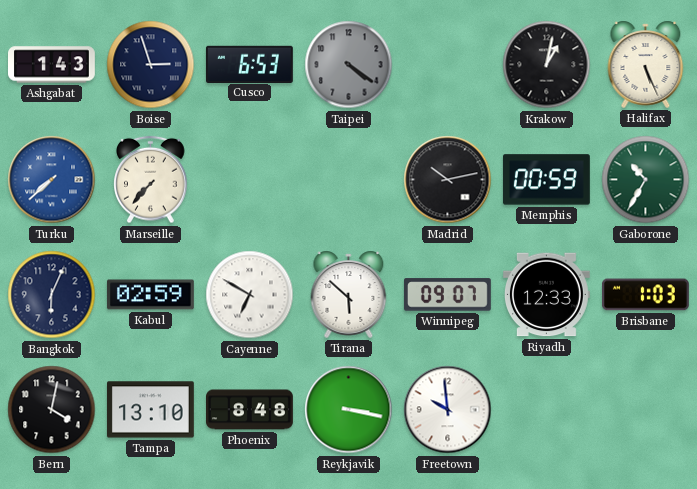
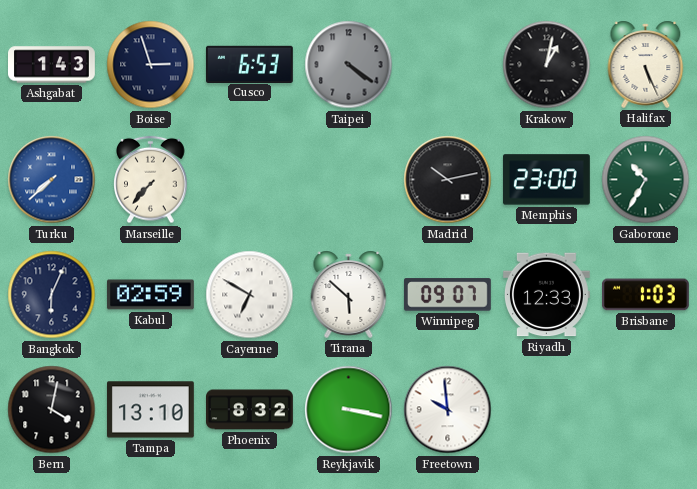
Memphis: 00:59 -> 23:00
Phoenix: 8:48 -> 8:32
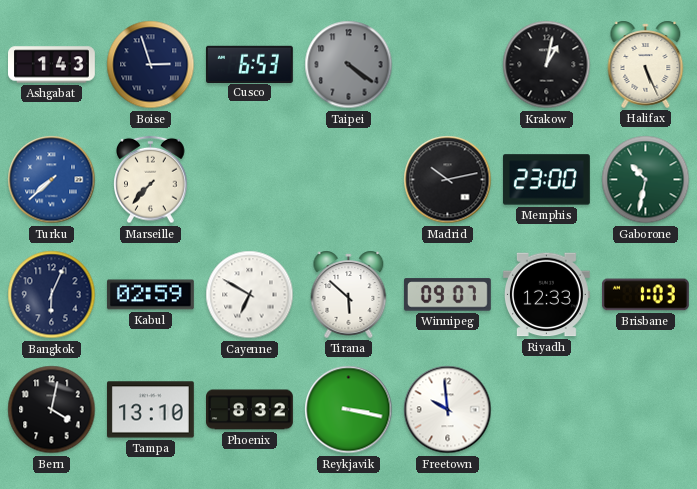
Gaborone: 10:35 -> 10:32
